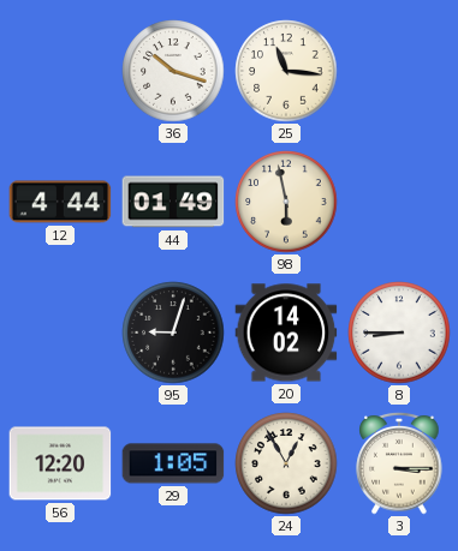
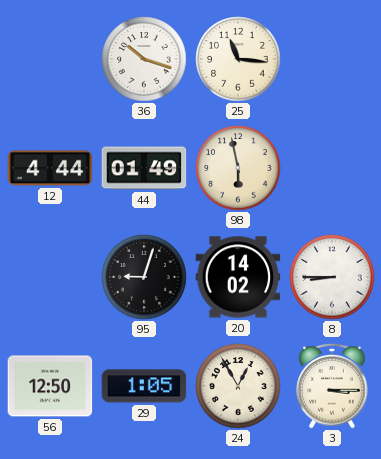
56: 12:20 -> 12:50
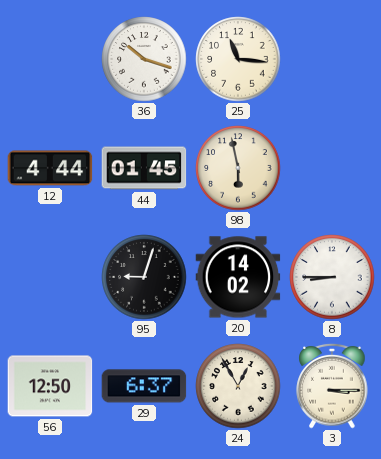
44: 01:49 -> 01:45
29: 1:05 -> 6:37
